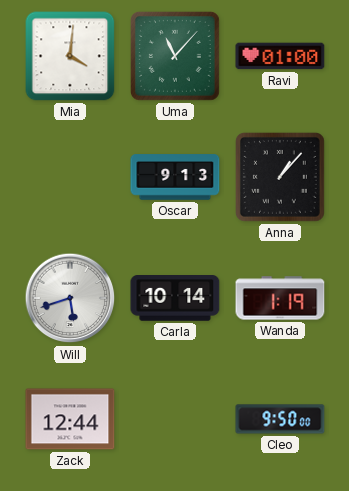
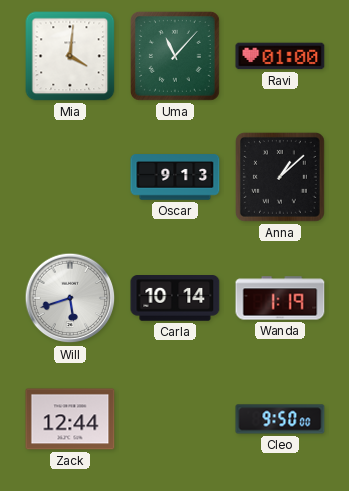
Anna: 1:07 -> 1:08
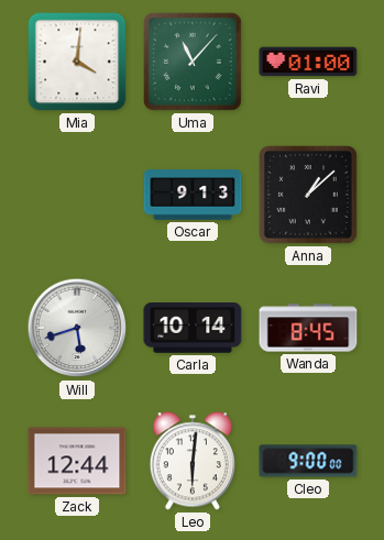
Wanda: 1:19 -> 8:45
Leo: none -> 6:01
Cleo: 9:50 -> 9:00
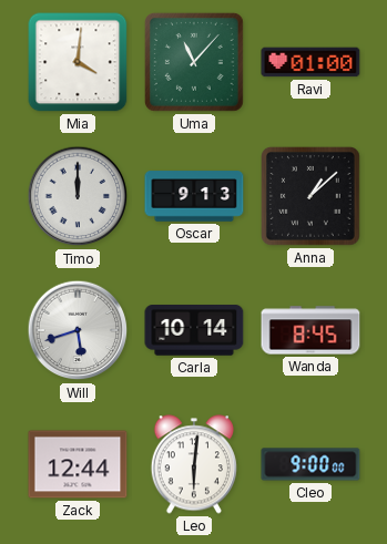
Timo: none -> 12:00
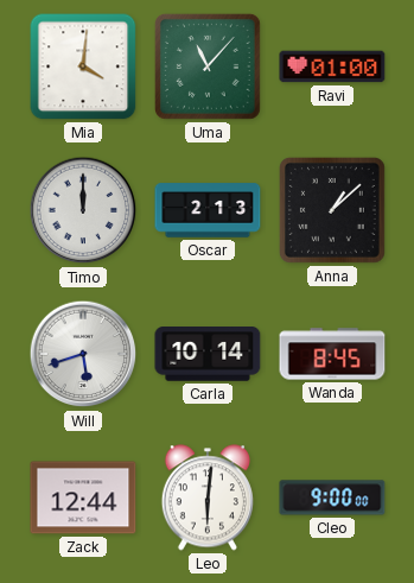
Oscar: 9:13 -> 2:13
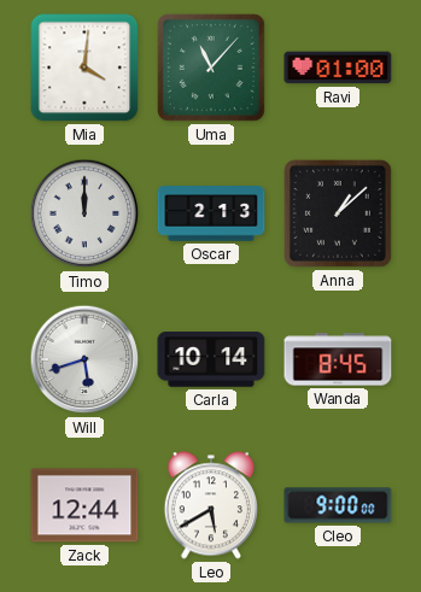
Leo: 6:01 -> 5:40
